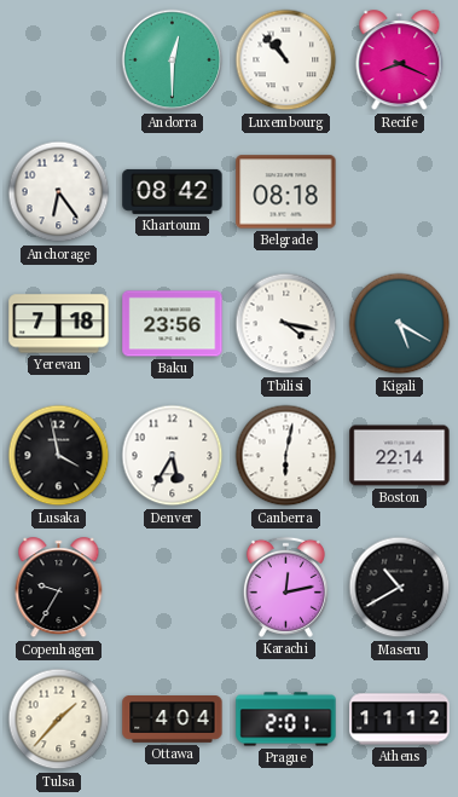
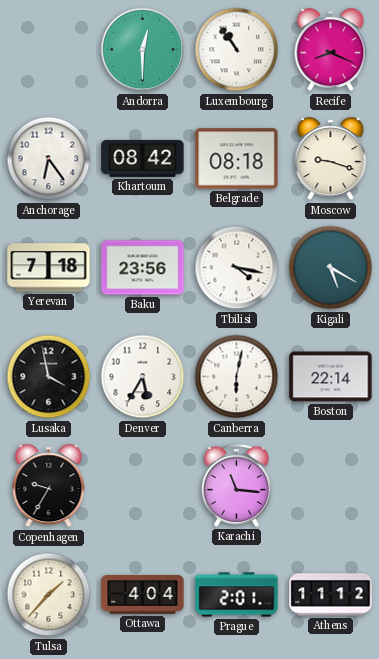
Luxembourg: 10:53 -> 10:54
Moscow: none -> 9:18
Karachi: 12:13 -> 11:16
Maseru: 10:40 -> none
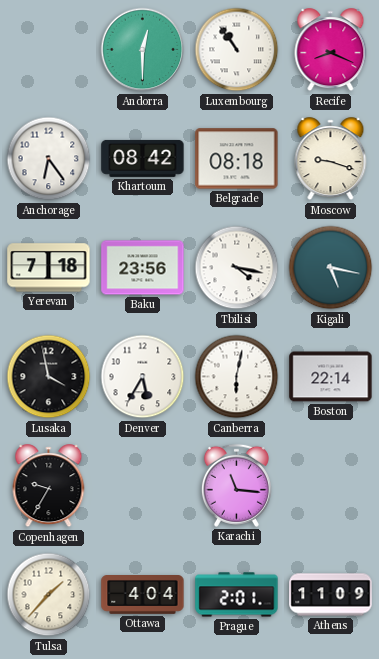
Kigali: 5:20 -> 5:17
Athens: 11:12 -> 11:09
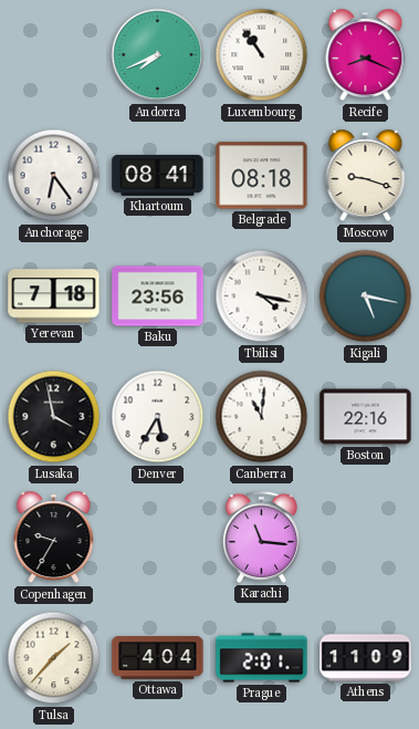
Andorra: 12:30 -> 7:41
Khartoum: 08:42 -> 08:41
Canberra: 6:02 -> 11:01
Boston: 22:14 -> 22:16
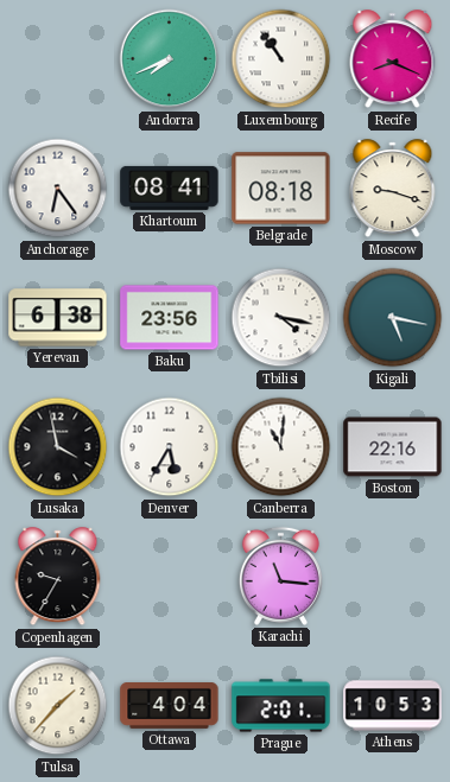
Yerevan: 7:18 -> 6:38
Athens: 11:09 -> 10:53
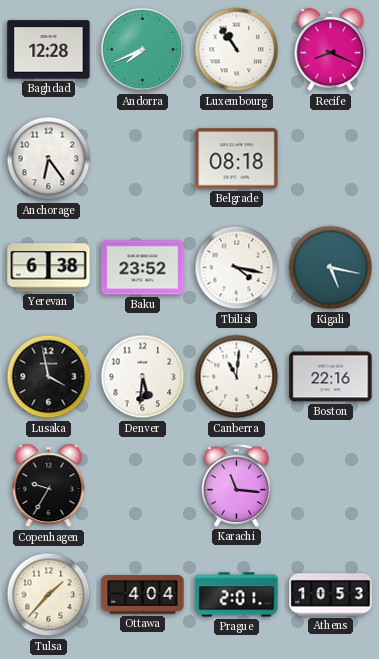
Baghdad: none -> 12:28
Khartoum: 08:41 -> none
Moscow: 9:18 -> none
Baku: 23:56 -> 23:52
Denver: 5:35 -> 5:31
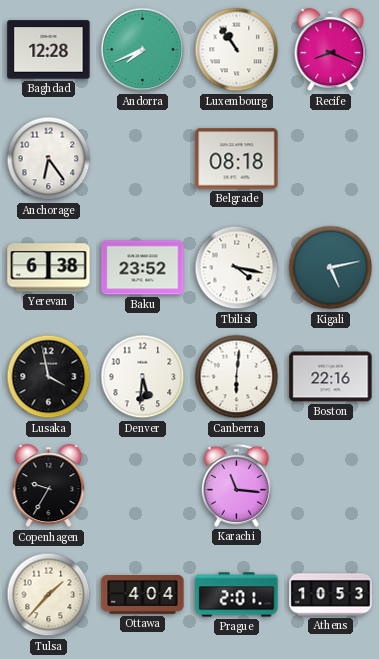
Kigali: 5:17 -> 5:13
Canberra: 11:01 -> 6:01
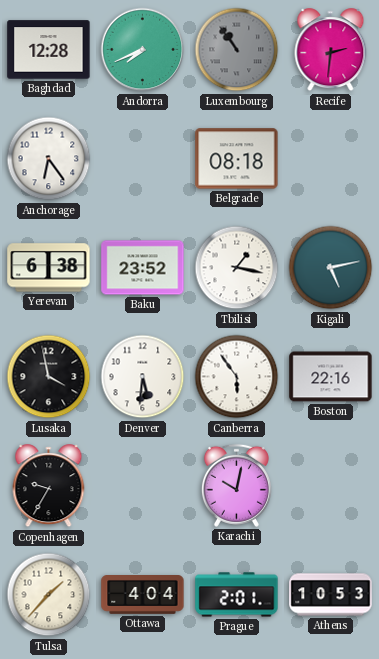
Luxembourg dial: white -> grey
Recife: 8:19 -> 2:31
Tbilisi: 4:17 -> 1:17
Canberra: 6:01 -> 5:54
Karachi: 11:16 -> 10:02
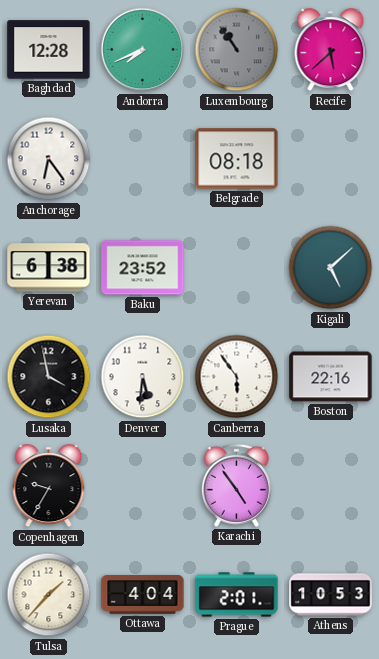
Recife: 2:31 -> 5:38
Tbilisi: 1:17 -> none
Kigali: 5:13 -> 5:08
Karachi: 10:02 -> 4:54
